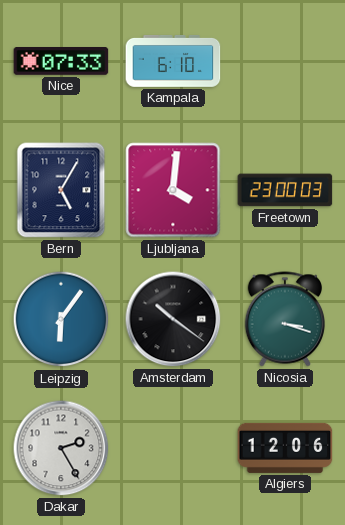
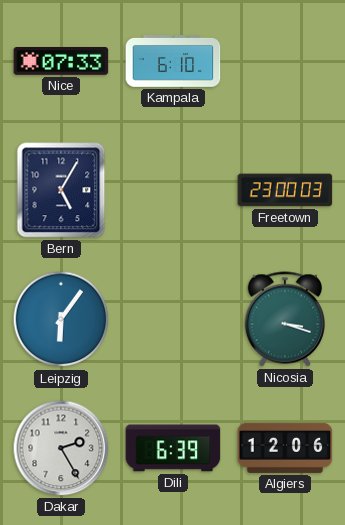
Ljubljana: 4:01 -> none
Amsterdam: 10:21 -> none
Dili: none -> 6:39
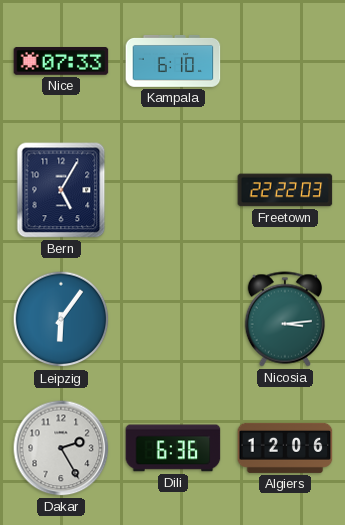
Freetown: 23:00 -> 22:22
Nicosia: 3:18 -> 3:14
Dili: 6:39 -> 6:36
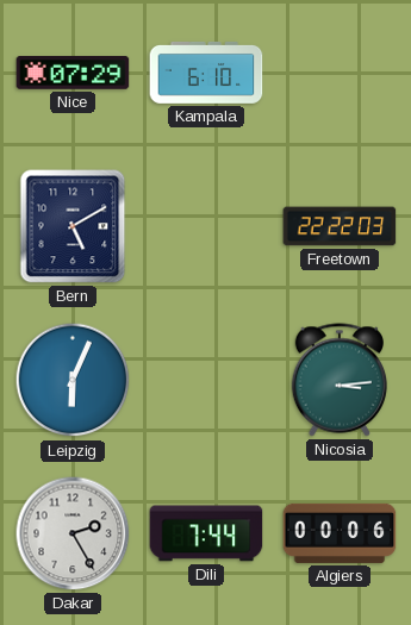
Nice: 07:33 -> 07:29
Bern: 5:05 -> 5:10
Leipzig: 6:06 -> 6:04
Dili: 6:36 -> 7:44
Algiers: 12:06 -> 00:06
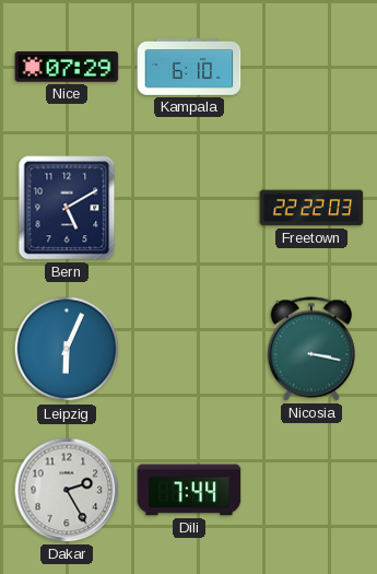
Nicosia: 3:14 -> 3:17
Algiers: 00:06 -> none
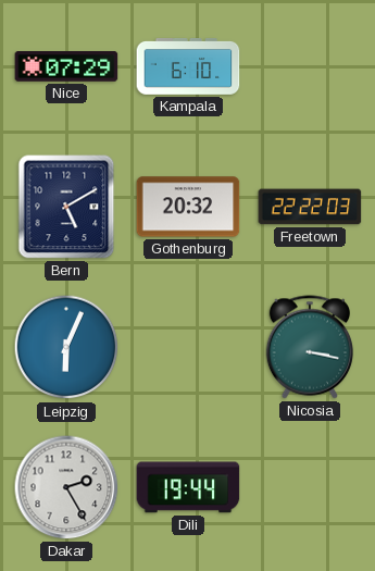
Gothenburg: none -> 20:32
Dili: 7:44 -> 19:44
